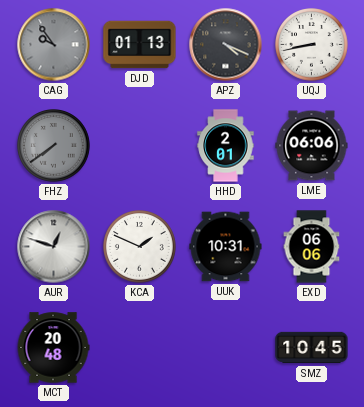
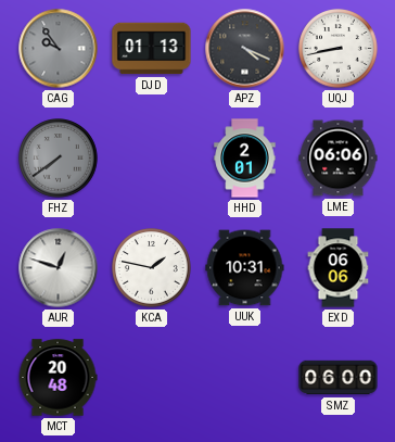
KCA: 1:49 -> 1:47
SMZ: 10:45 -> 06:00
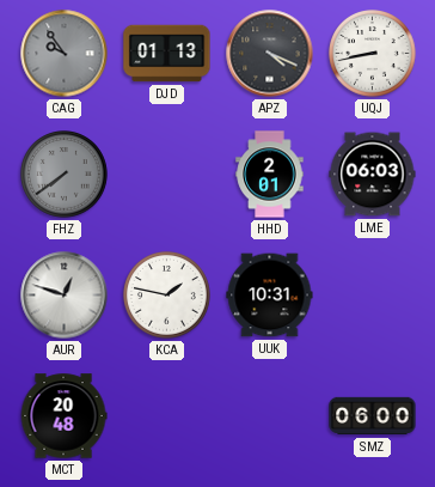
LME: 06:06 -> 06:03
EXD: 06:06 -> none
